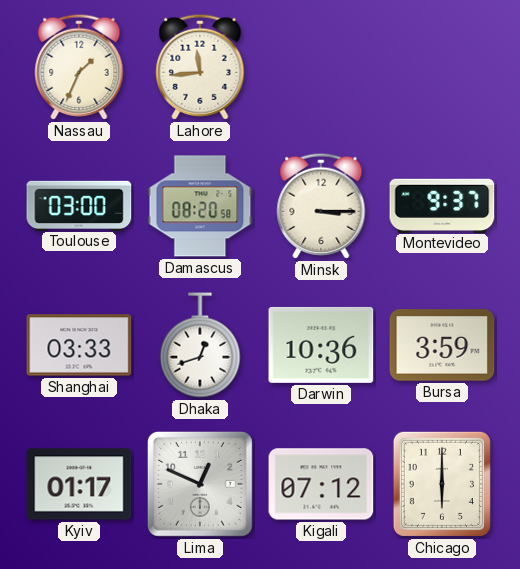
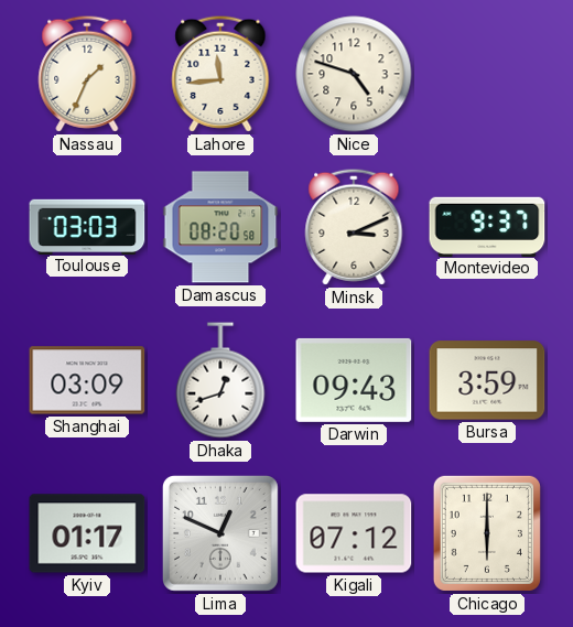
Nice: none -> 4:48
Toulouse: 03:00 -> 03:03
Minsk: 3:15 -> 3:11
Shanghai: 03:33 -> 03:09
Darwin: 10:36 -> 09:43
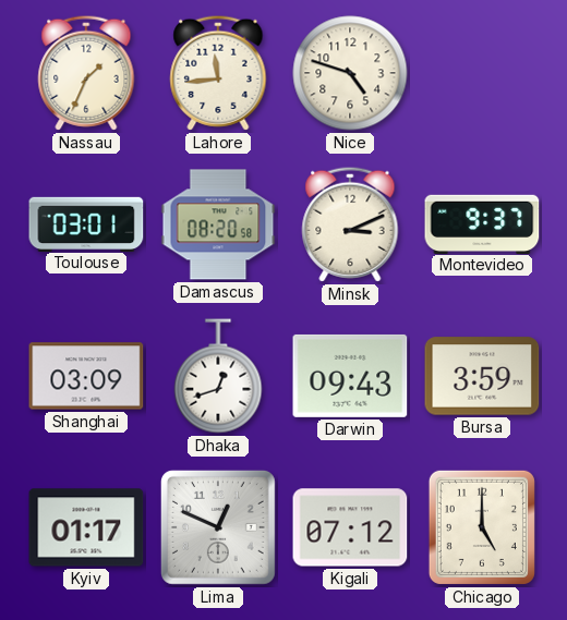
Toulouse: 03:03 -> 03:01
Chicago: 6:00 -> 5:00
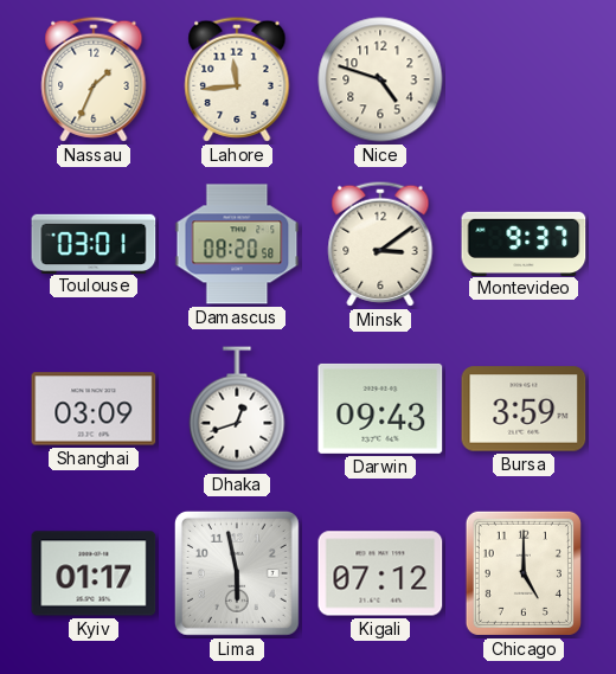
Minsk: 3:11 -> 3:09
Lima: 12:49 -> 5:58
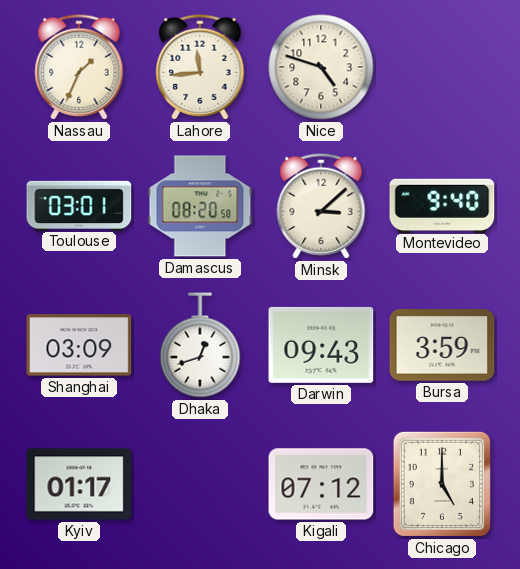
Minsk: 3:09 -> 3:08
Montevideo: 9:37 -> 9:40
Lima: 5:58 -> none
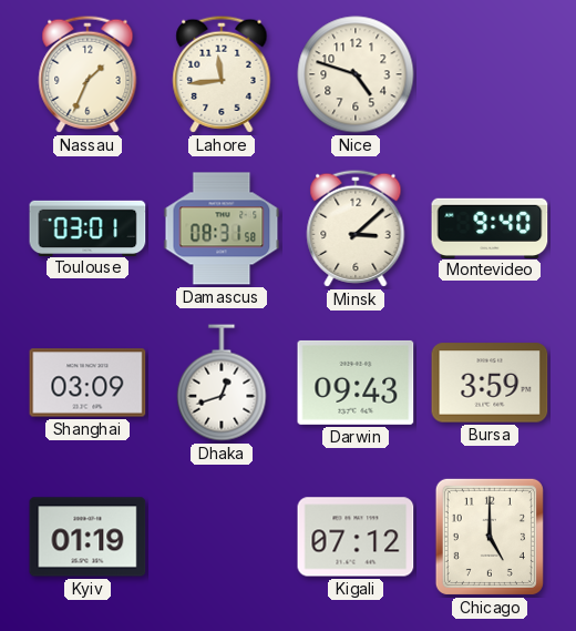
Damascus: 08:20 -> 08:31
Kyiv: 01:17 -> 01:19
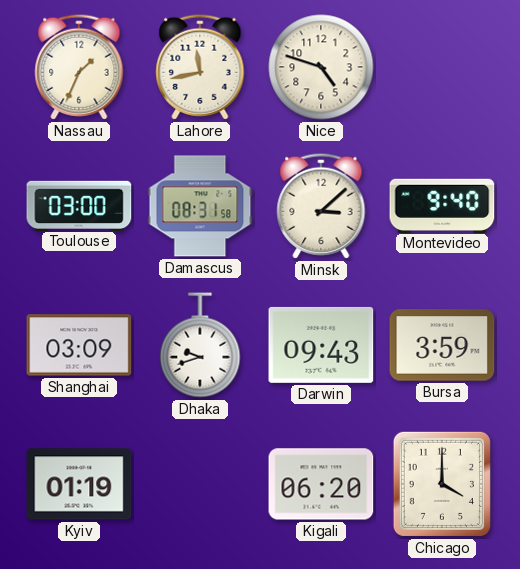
Lahore: 11:44 -> 11:43
Toulouse: 03:01 -> 03:00
Dhaka: 12:42 -> 9:42
Kigali: 07:12 -> 06:20
Chicago: 5:00 -> 4:00
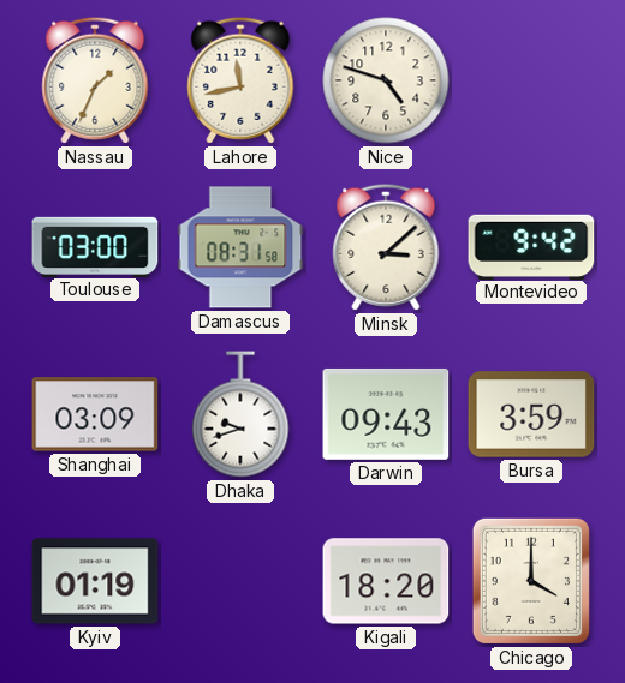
Montevideo: 9:40 -> 9:42
Kigali: 06:20 -> 18:20
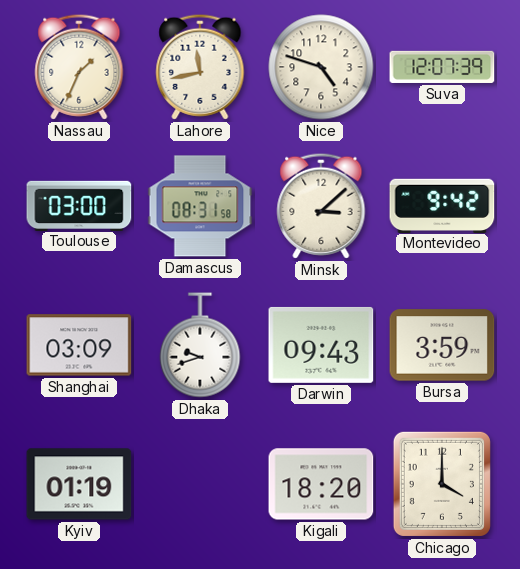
Suva: none -> 12:07
